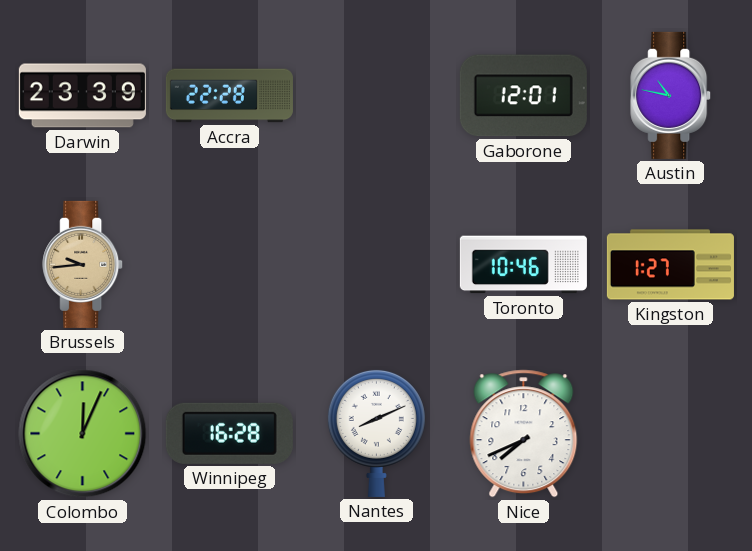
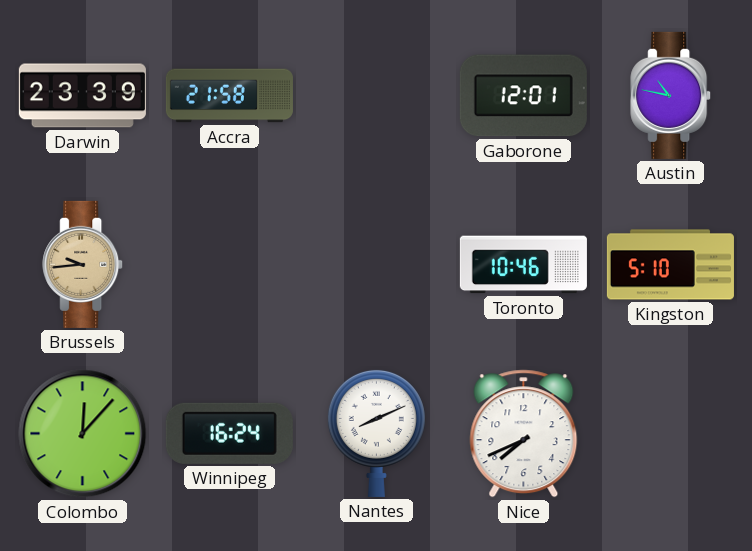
Accra: 22:28 -> 21:58
Kingston: 1:27 -> 5:10
Colombo: 12:04 -> 12:07
Winnipeg: 16:28 -> 16:24
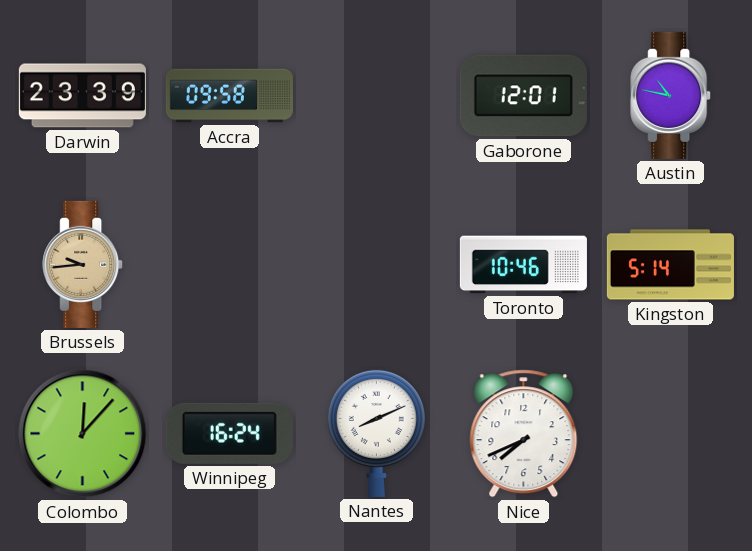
Accra: 21:58 -> 09:58
Kingston: 5:10 -> 5:14
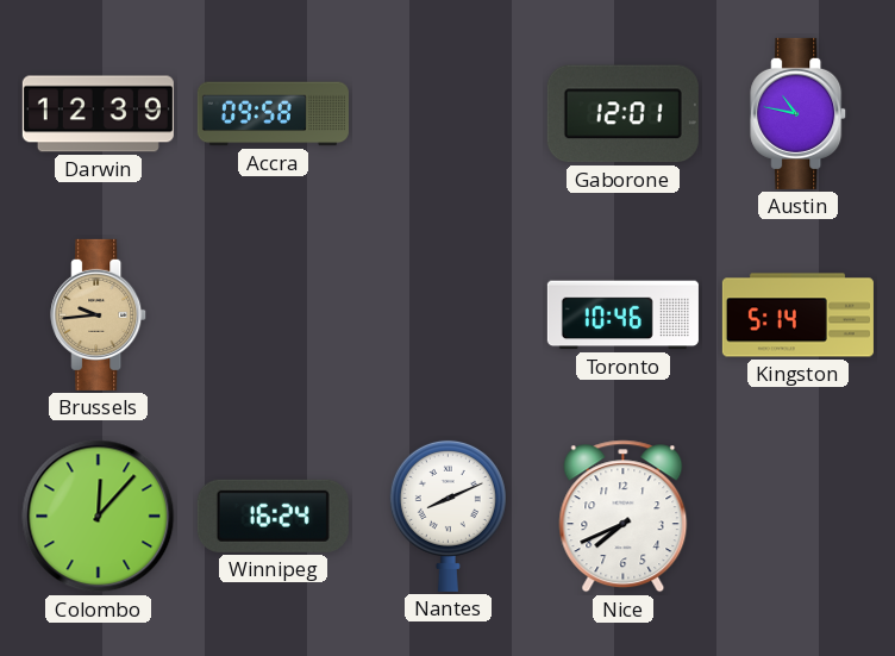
Darwin: 23:39 -> 12:39
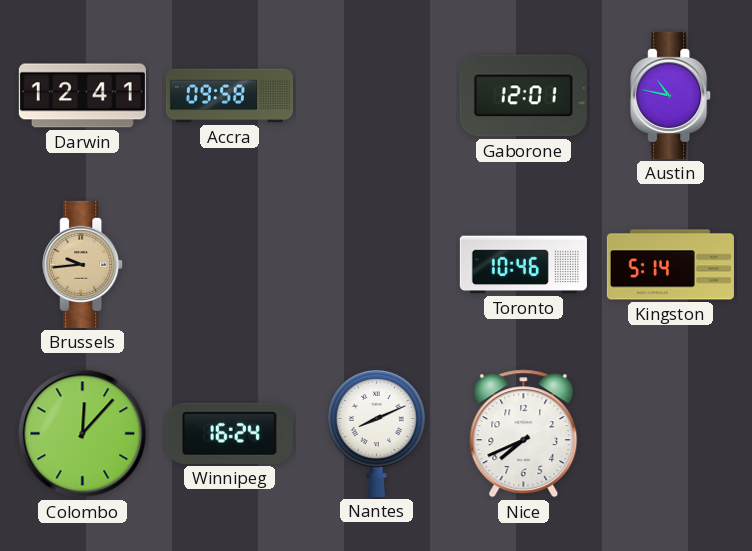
Darwin: 12:39 -> 12:41
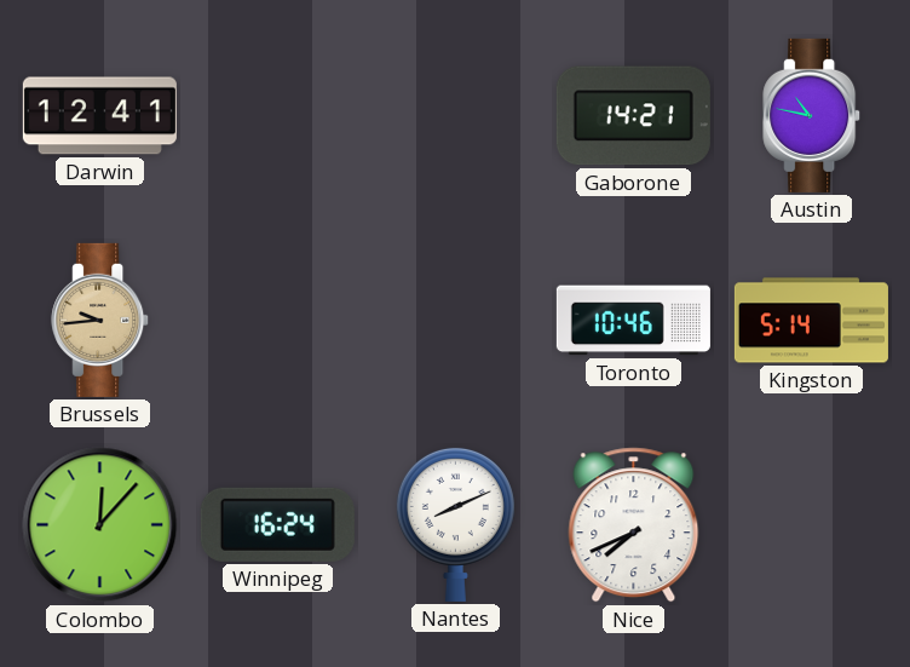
Accra: 09:58 -> none
Gaborone: 12:01 -> 14:21
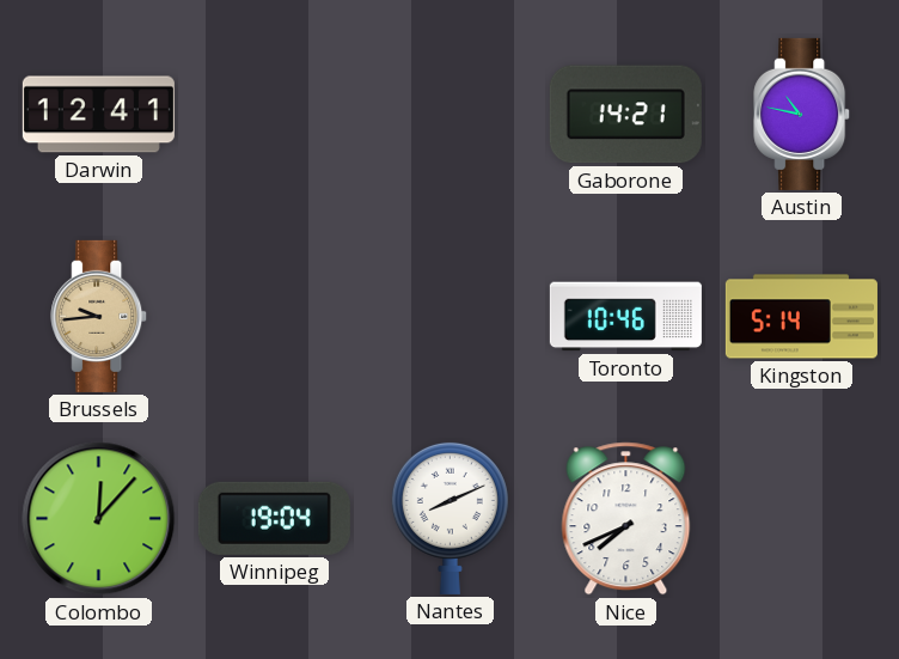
Winnipeg: 16:24 -> 19:04
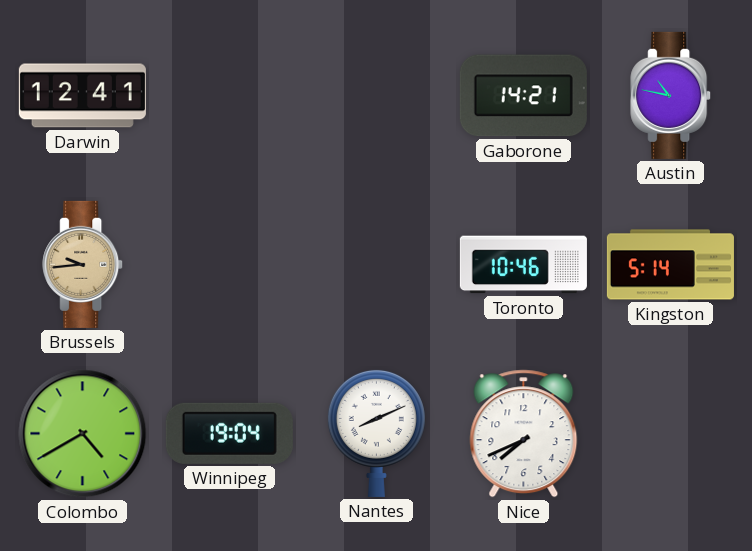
Colombo: 12:07 -> 4:40
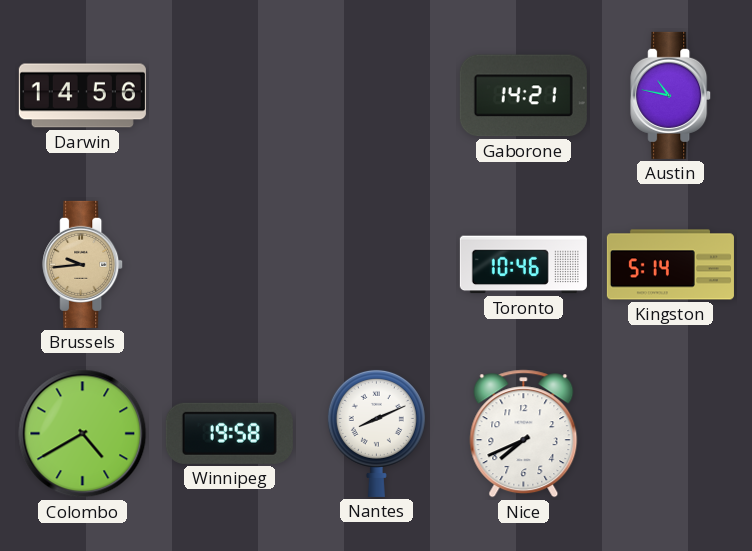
Darwin: 12:41 -> 14:56
Winnipeg: 19:04 -> 19:58
